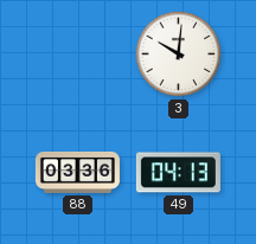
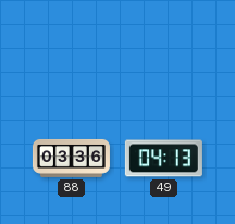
3: 10:01 -> none
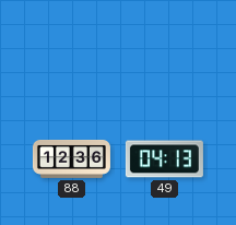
88: 03:36 -> 12:36
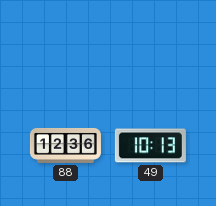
49: 04:13 -> 10:13
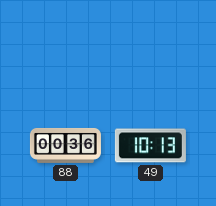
88: 12:36 -> 00:36
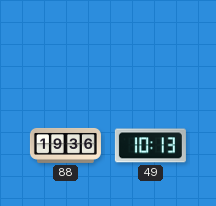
88: 00:36 -> 19:36
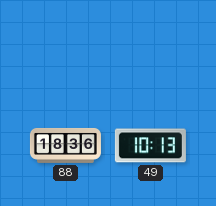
88: 19:36 -> 18:36
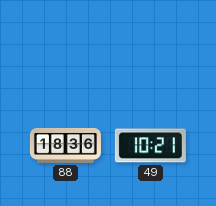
49: 10:13 -> 10:21
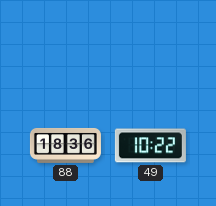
49: 10:21 -> 10:22
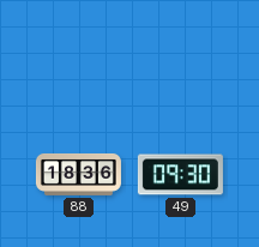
49: 10:22 -> 09:30
